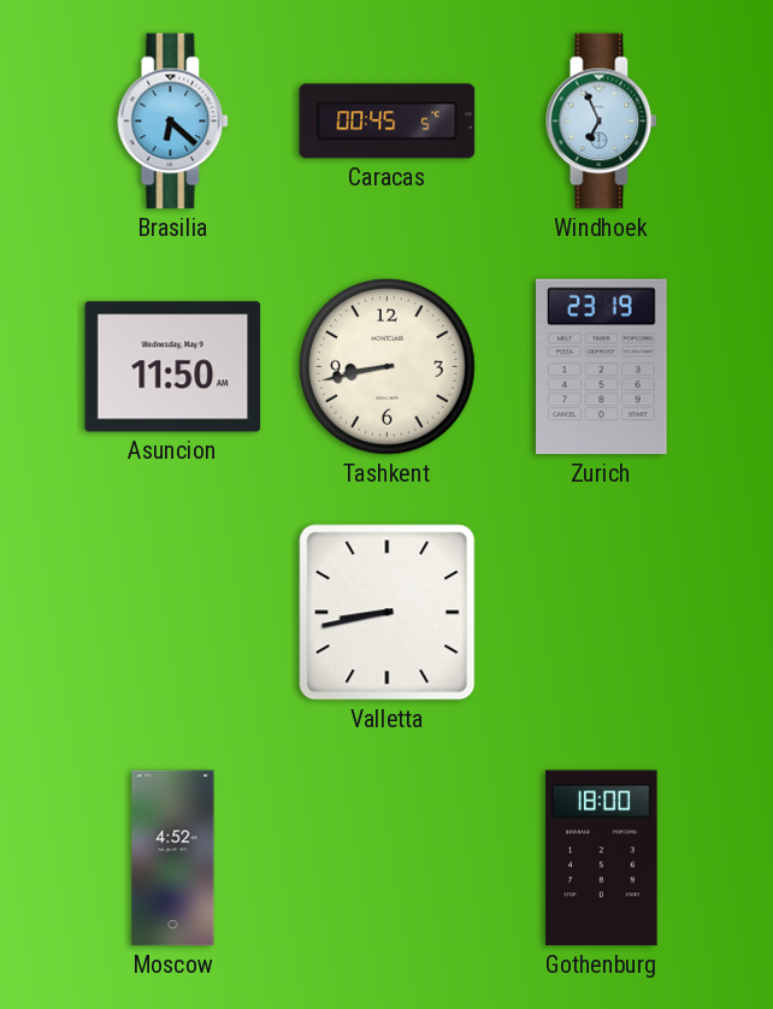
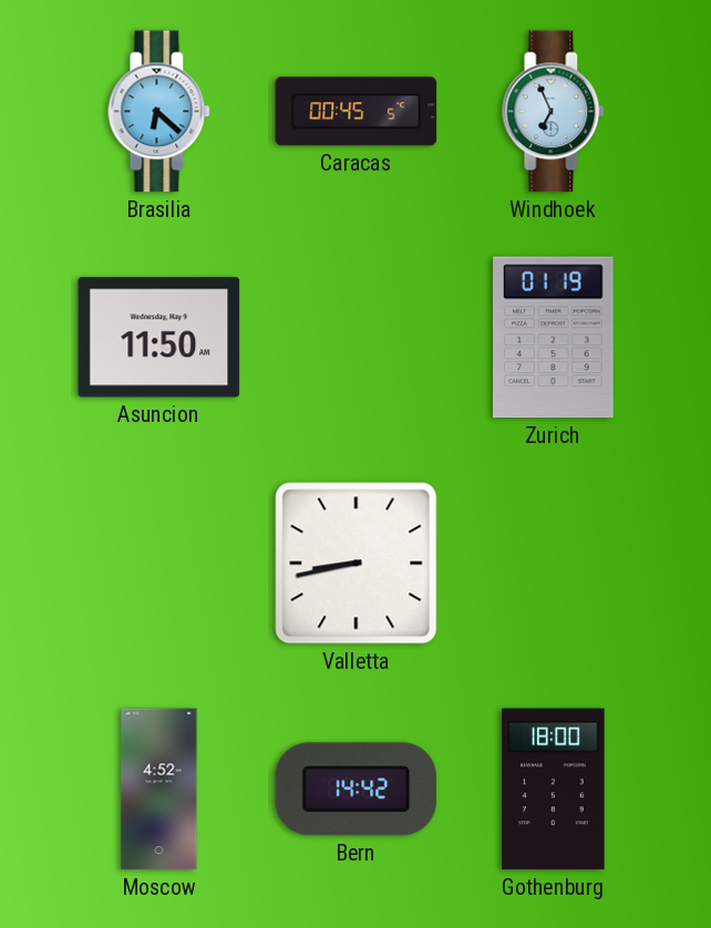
Tashkent: 8:43 -> none
Zurich: 23:19 -> 01:19
Bern: none -> 14:42
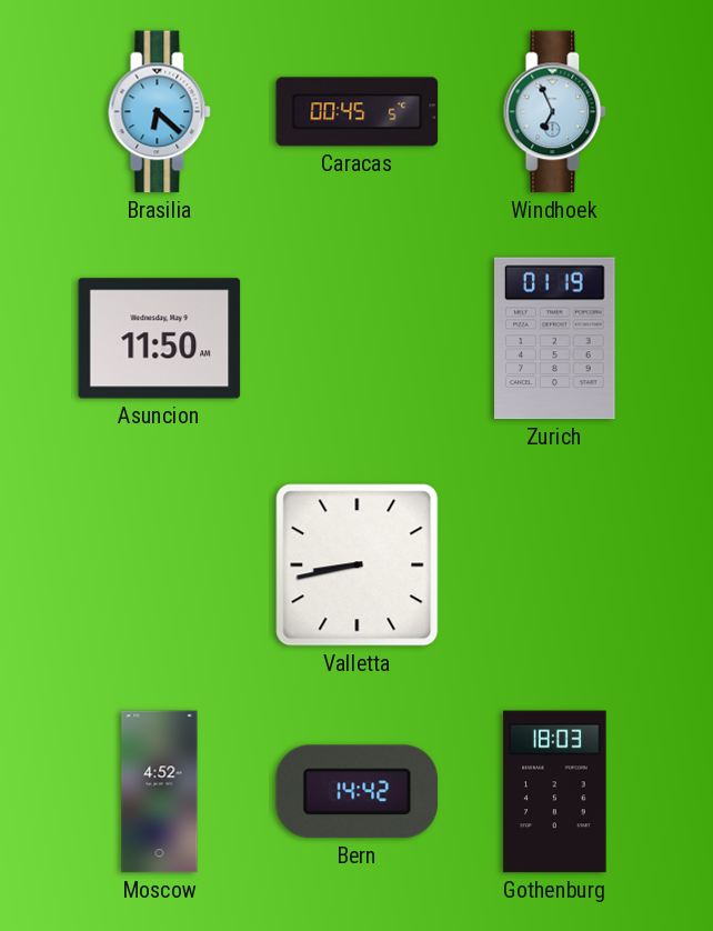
Gothenburg: 18:00 -> 18:03
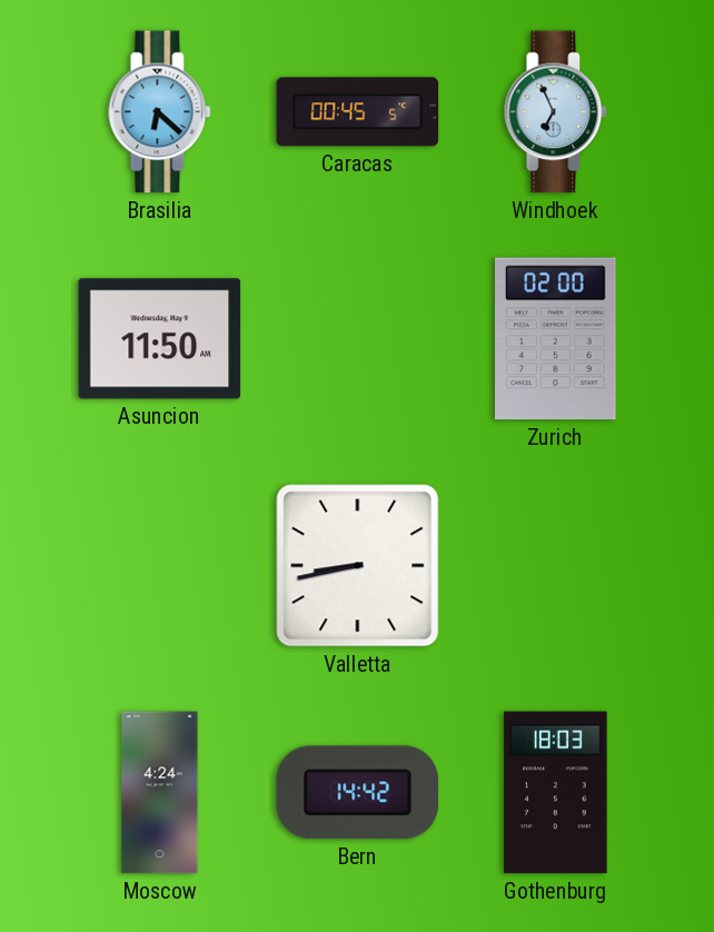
Zurich: 01:19 -> 02:00
Moscow: 4:52 -> 4:24
